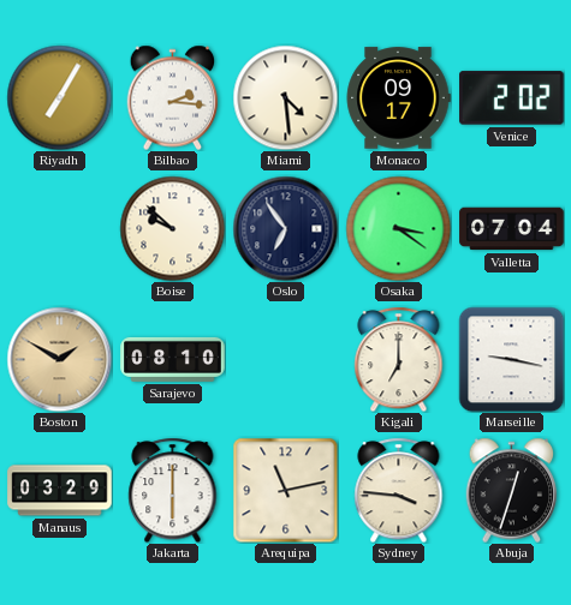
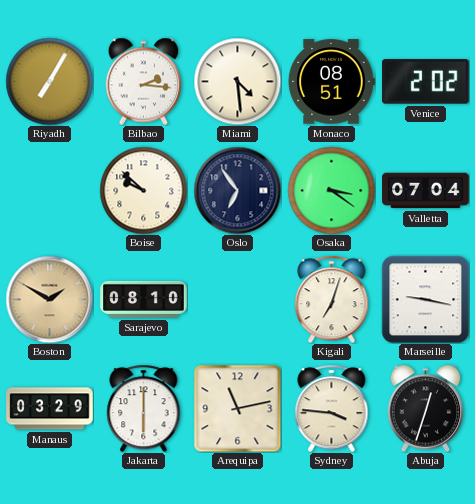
Monaco: 09:17 -> 08:51
Kigali: 7:00 -> 7:03
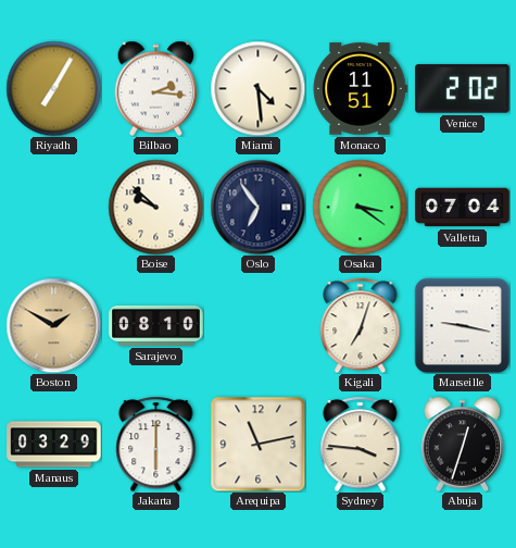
Monaco: 08:51 -> 11:51
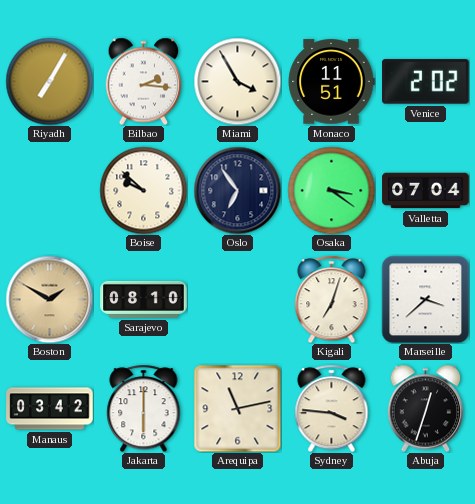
Miami: 4:29 -> 3:55
Marseille: 9:17 -> 3:38
Manaus: 03:29 -> 03:42
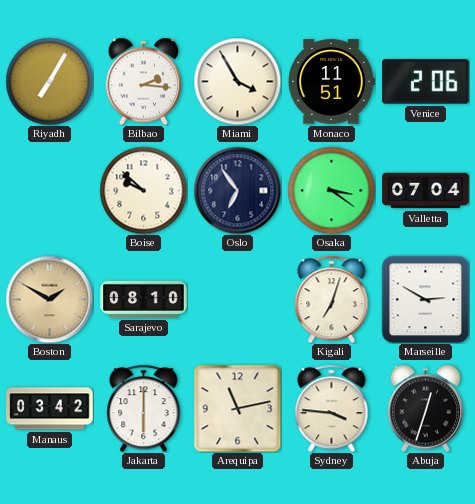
Venice: 2:02 -> 2:06
Marseille: 3:38 -> 2:50
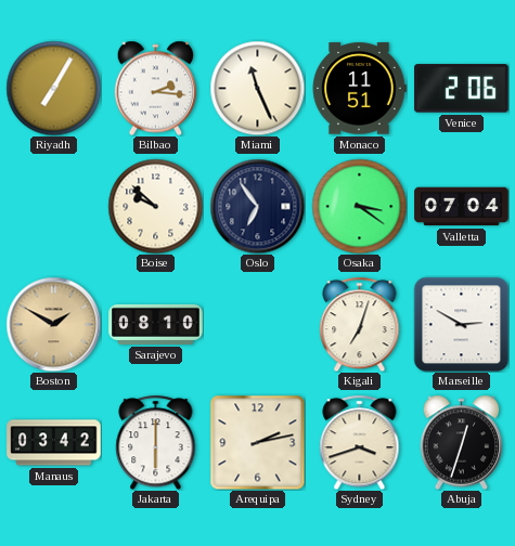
Miami: 3:55 -> 11:26
Arequipa: 11:13 -> 2:13
Sydney: 3:46 -> 3:42
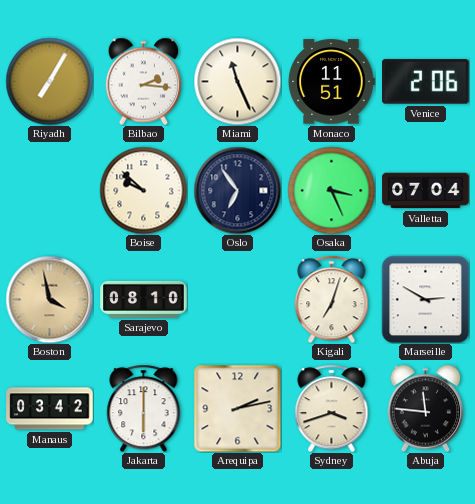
Osaka: 3:21 -> 3:26
Boston: 1:50 -> 3:58
Abuja: 12:33 -> 11:46
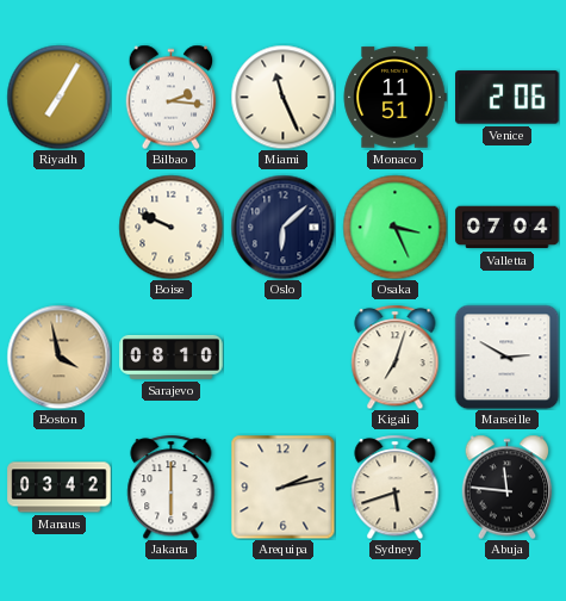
Boise: 9:52 -> 9:49
Oslo: 6:54 -> 6:08
Sydney: 3:42 -> 5:42
